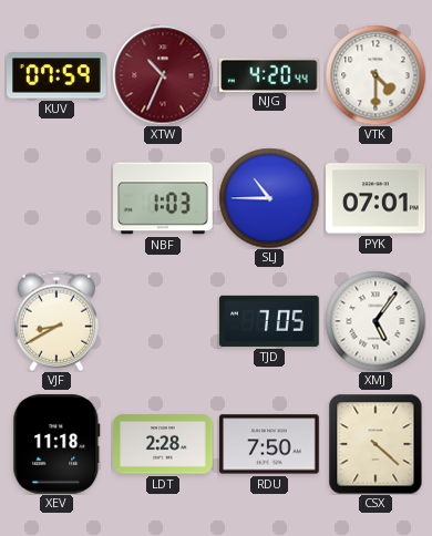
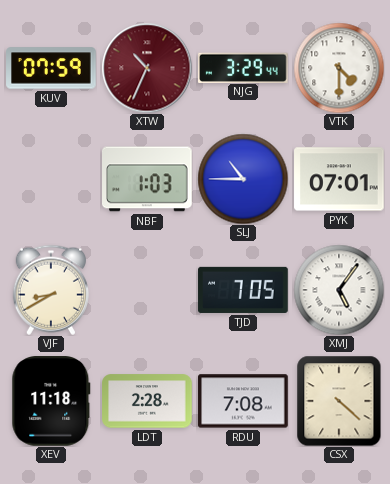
NJG: 4:20 -> 3:29
RDU: 7:50 -> 7:08
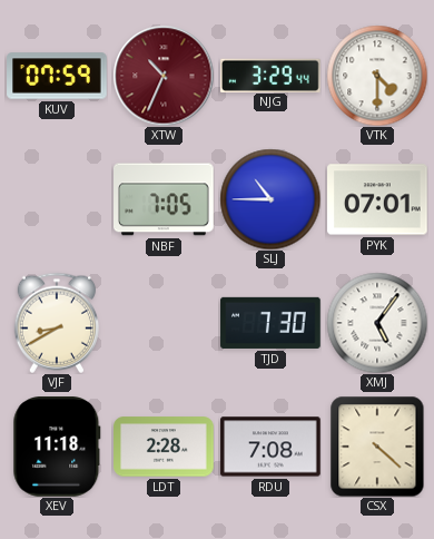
NBF: 1:03 -> 7:05
TJD: 7:05 -> 7:30
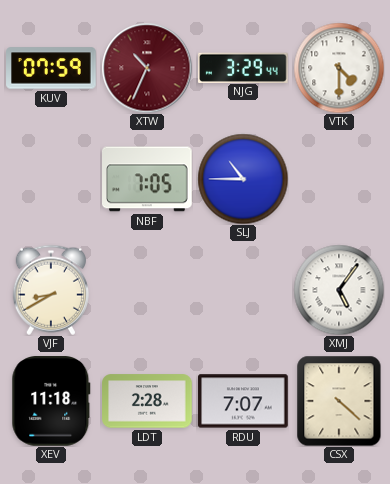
PYK: 07:01 -> none
TJD: 7:30 -> none
RDU: 7:08 -> 7:07
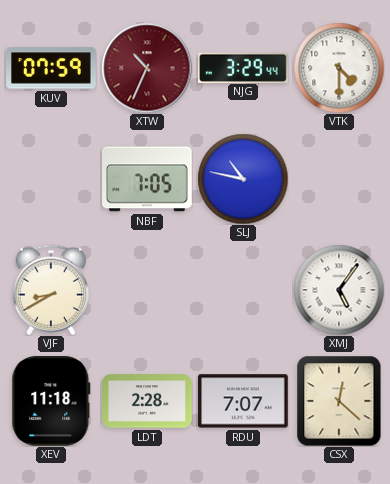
SLJ: 10:45 -> 10:47
CSX: 4:22 -> 12:22
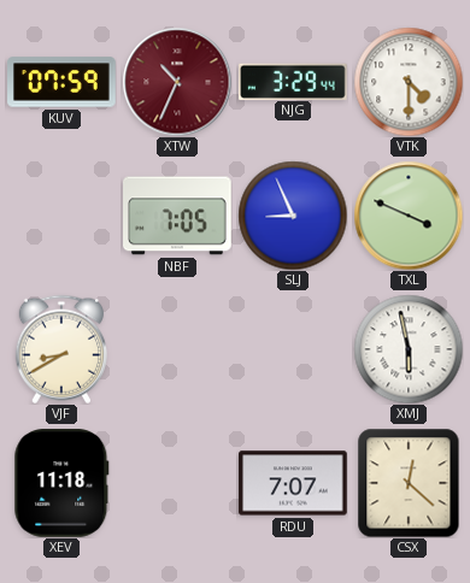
SLJ: 10:47 -> 8:56
TXL: none -> 3:49
XMJ: 5:06 -> 5:58
LDT: 2:28 -> none
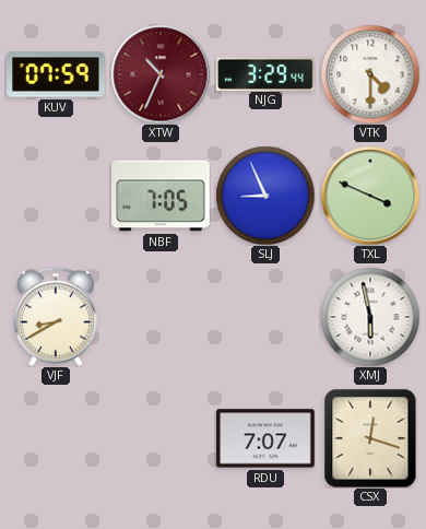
XEV: 11:18 -> none
CSX: 12:22 -> 12:18
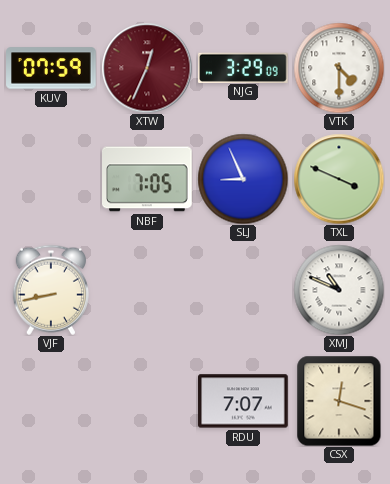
XTW: 10:34 -> 12:34
NJG: 3:29:44 -> 3:29:09
VJF: 8:40 -> 8:43
XMJ: 5:58 -> 10:49
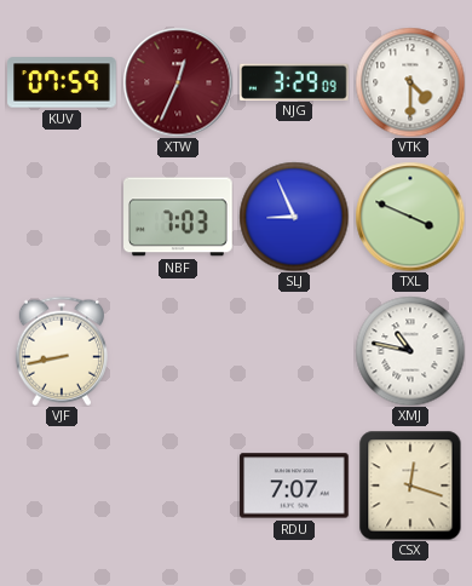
NBF: 7:05 -> 7:03
XMJ: 10:49 -> 10:47
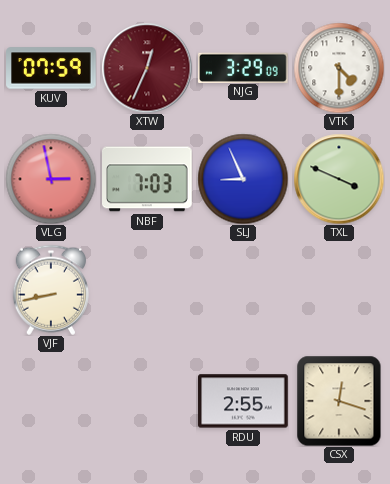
VLG: none -> 2:58
XMJ: 10:47 -> none
RDU: 7:07 -> 2:55
